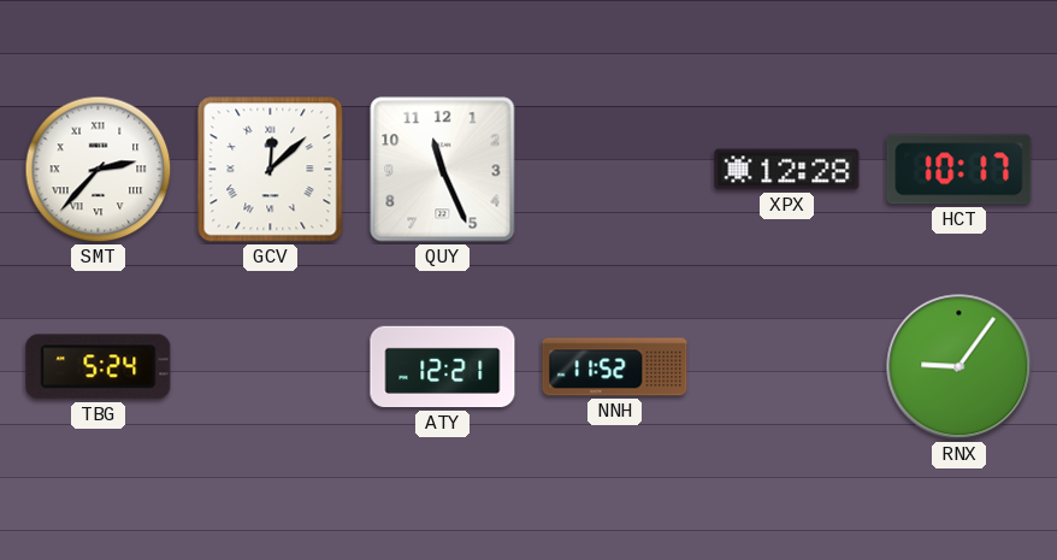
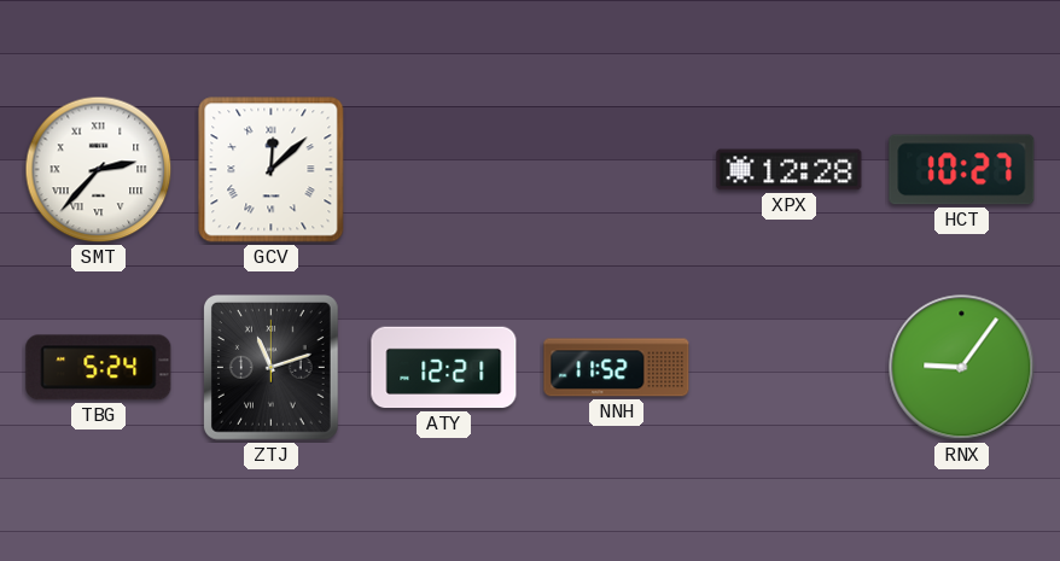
QUY: 11:26 -> none
HCT: 10:17 -> 10:27
ZTJ: none -> 11:12
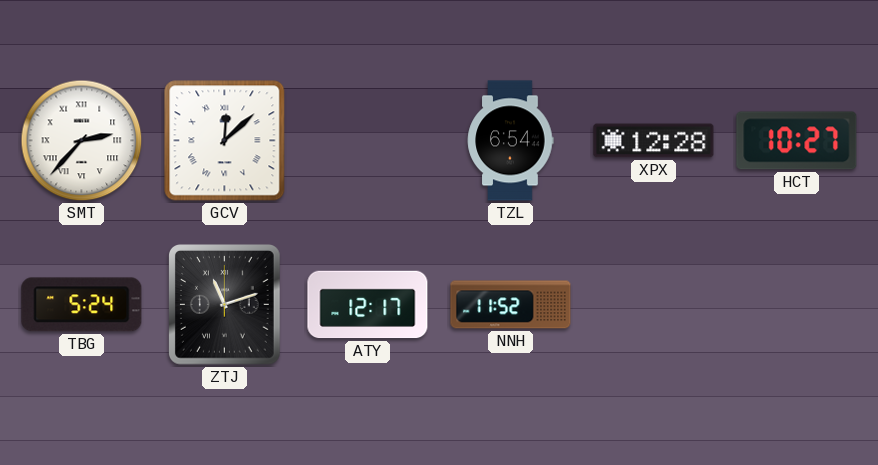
TZL: none -> 6:54
ATY: 12:21 -> 12:17
RNX: 9:06 -> none
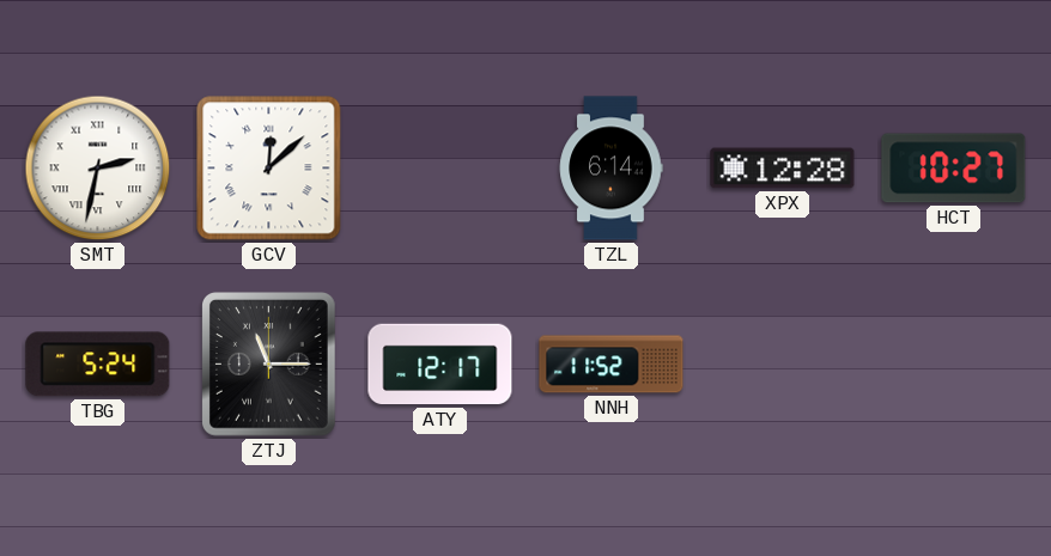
SMT: 2:37 -> 2:32
TZL: 6:54 -> 6:14
ZTJ: 11:12 -> 11:15
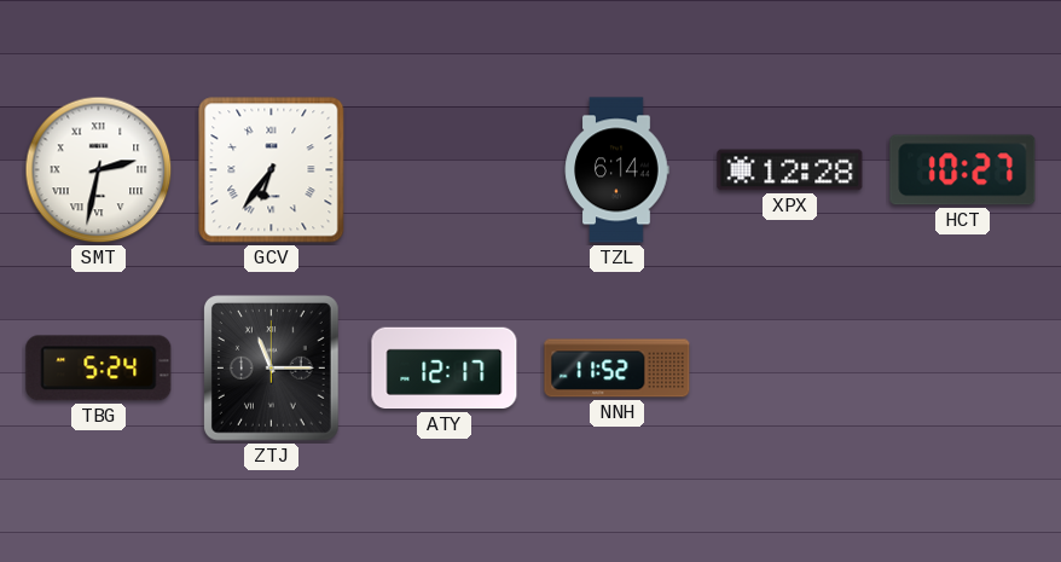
GCV: 12:08 -> 6:36
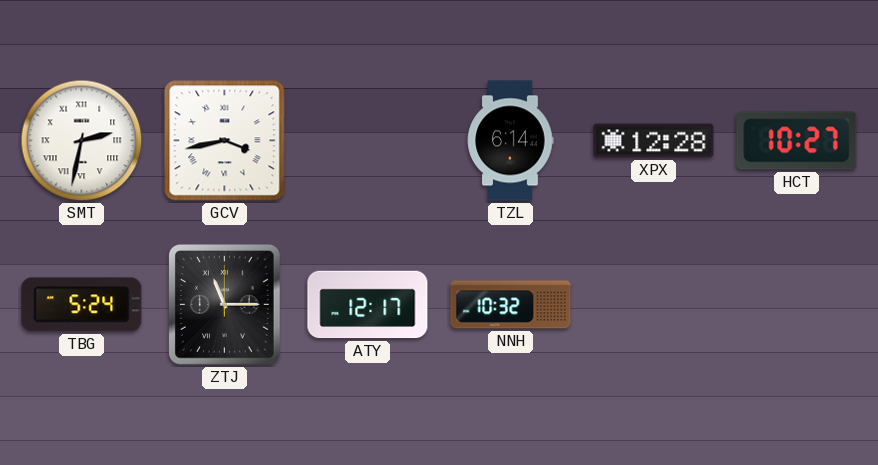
GCV: 6:36 -> 3:43
NNH: 11:52 -> 10:32
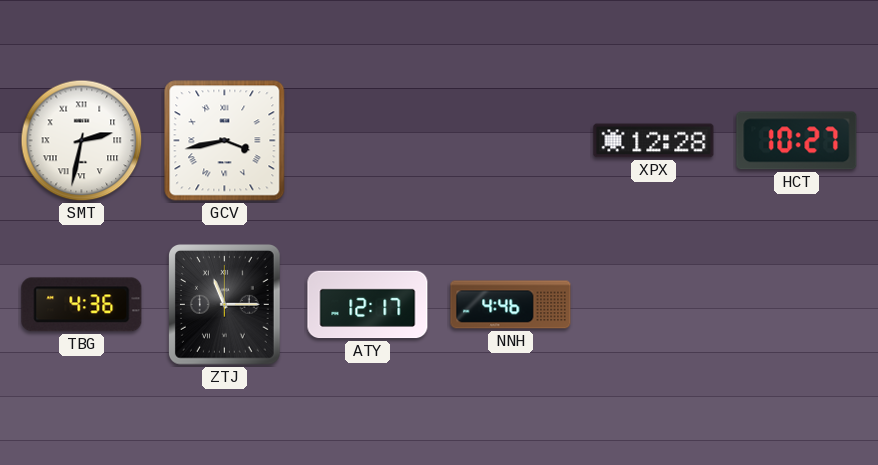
TZL: 6:14 -> none
TBG: 5:24 -> 4:36
NNH: 10:32 -> 4:46
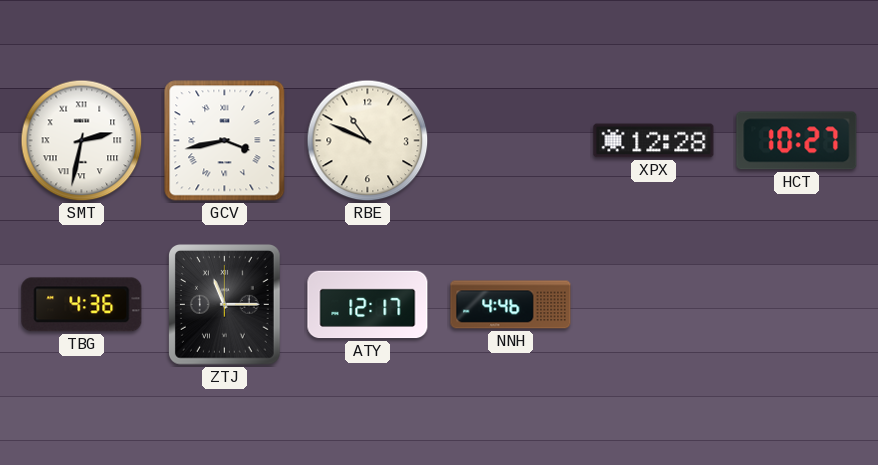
RBE: none -> 10:49
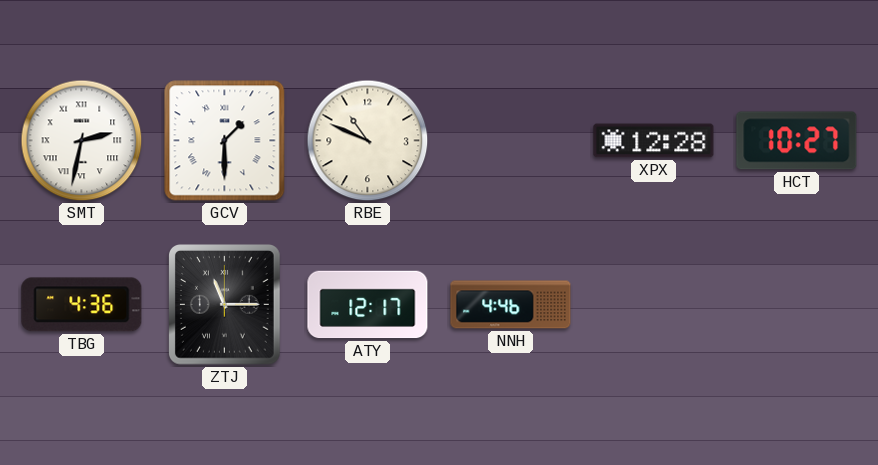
GCV: 3:43 -> 1:30
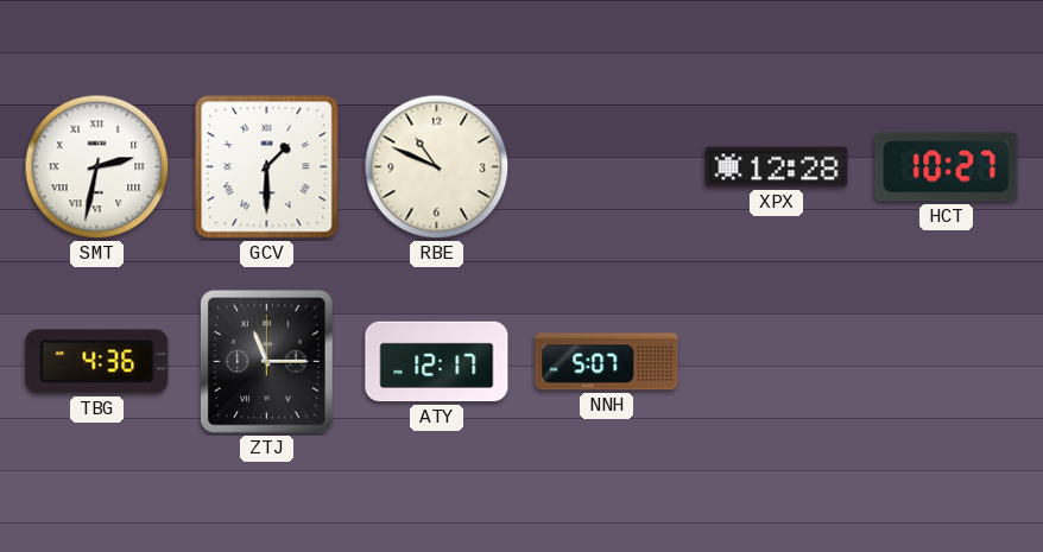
NNH: 4:46 -> 5:07
